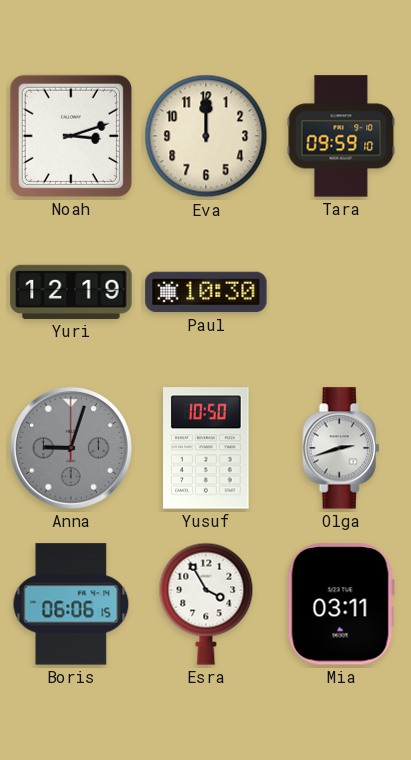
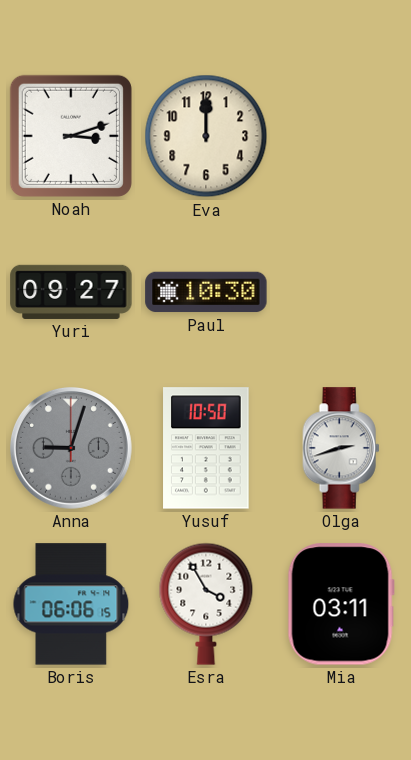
Tara: 09:59 -> none
Yuri: 12:19 -> 09:27
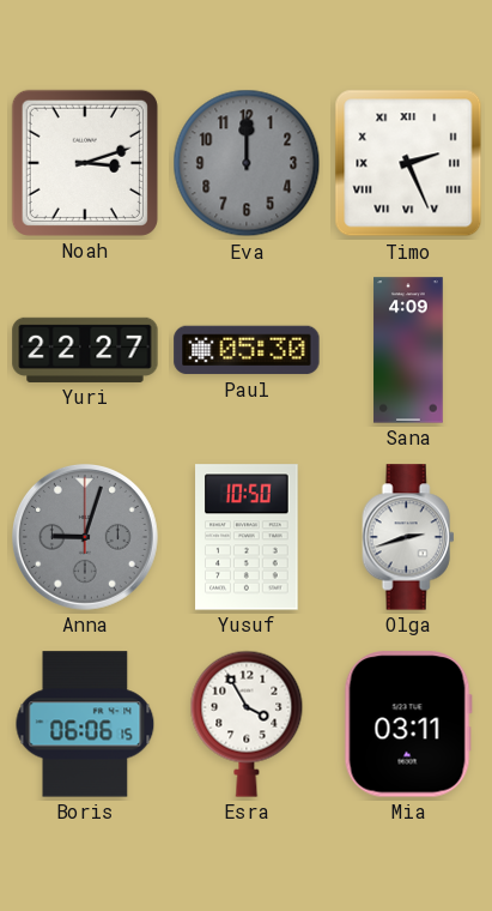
Eva dial: cream -> grey
Timo: none -> 2:26
Yuri: 09:27 -> 22:27
Paul: 10:30 -> 05:30
Sana: none -> 4:09
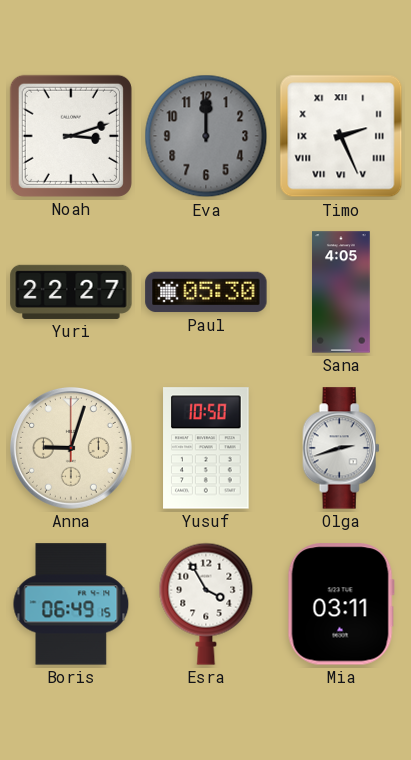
Sana: 4:09 -> 4:05
Anna dial: grey -> cream
Boris: 06:06 -> 06:49
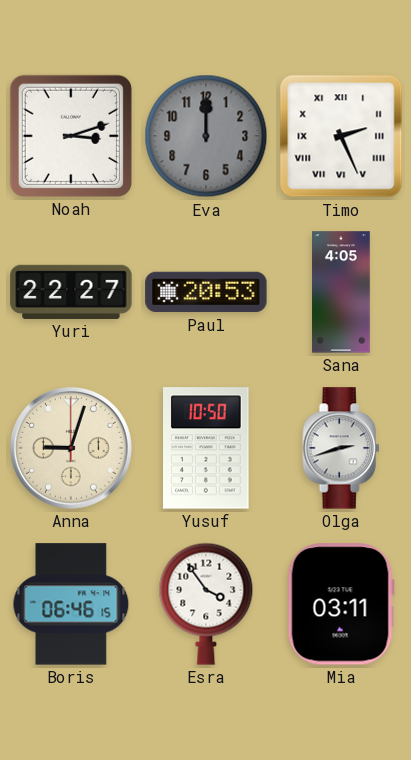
Paul: 05:30 -> 20:53
Boris: 06:49 -> 06:46
Esra: 3:55 -> 3:54
